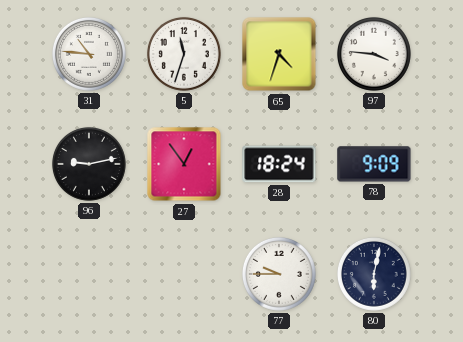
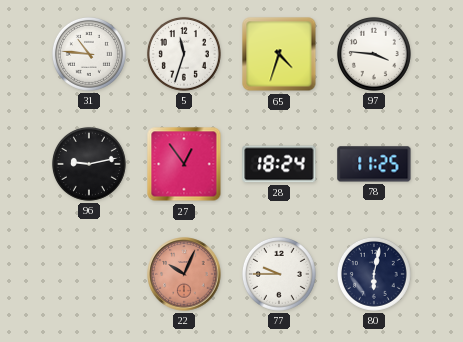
78: 9:09 -> 11:25
22: none -> 10:04
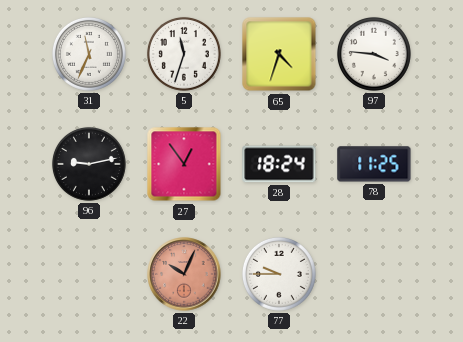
31: 10:46 -> 11:34
80: 6:02 -> none
